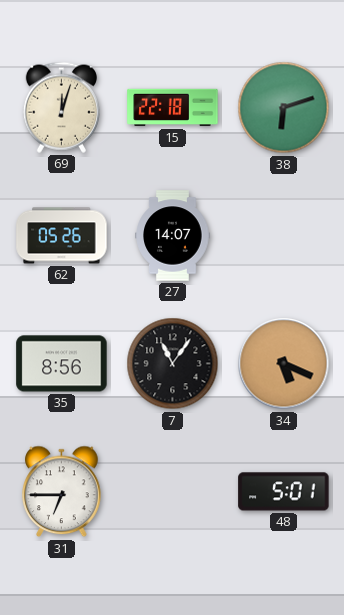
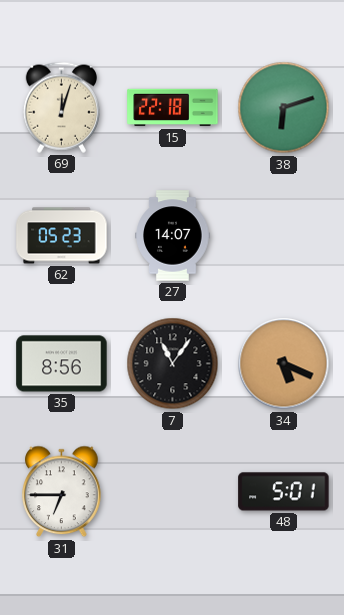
62: 05:26 -> 05:23
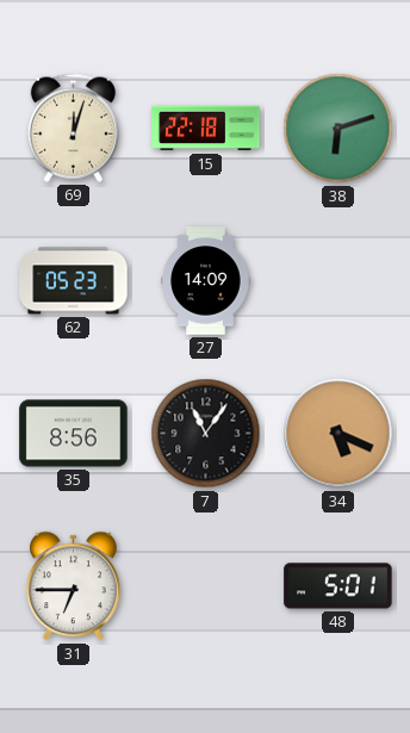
27: 14:07 -> 14:09
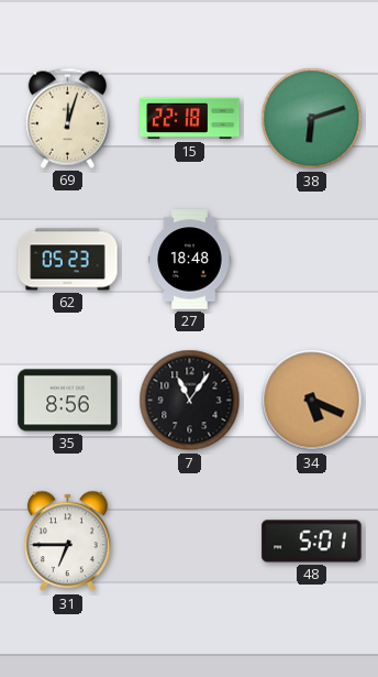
27: 14:09 -> 18:48
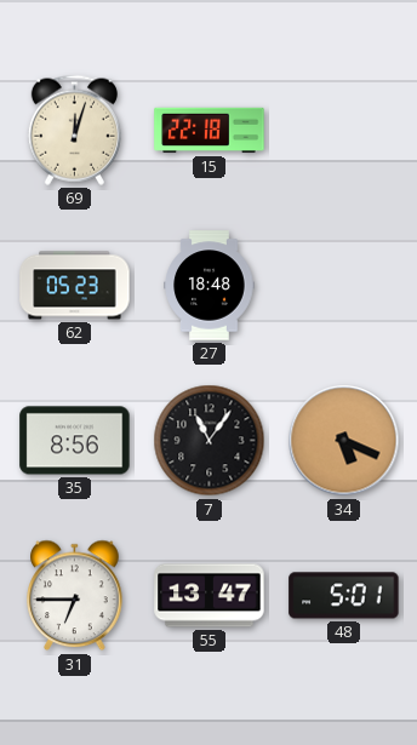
38: 6:12 -> none
55: none -> 13:47
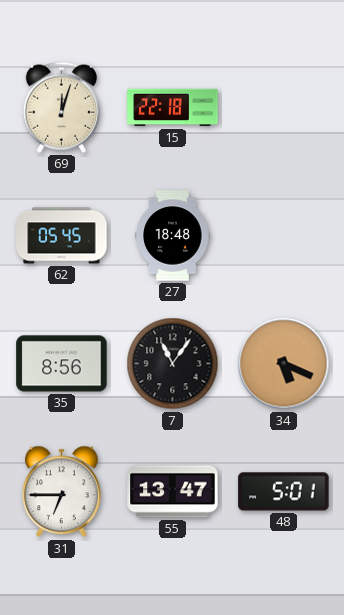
62: 05:23 -> 05:45
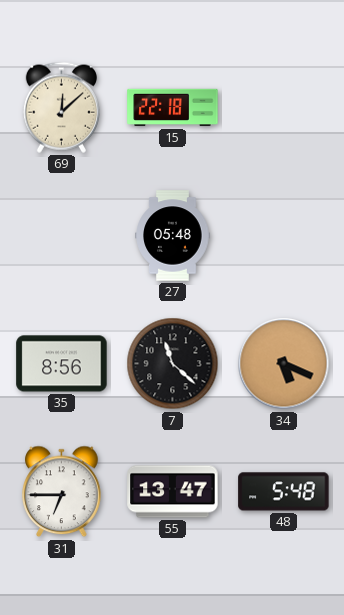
69: 12:03 -> 12:08
62: 05:45 -> none
27: 18:48 -> 05:48
7: 11:06 -> 11:22
48: 5:01 -> 5:48
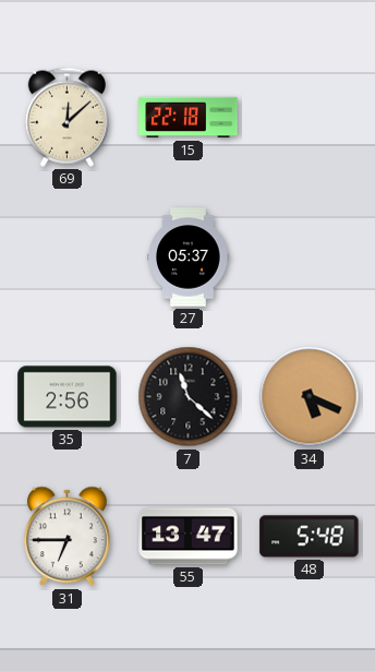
27: 05:48 -> 05:37
35: 8:56 -> 2:56
